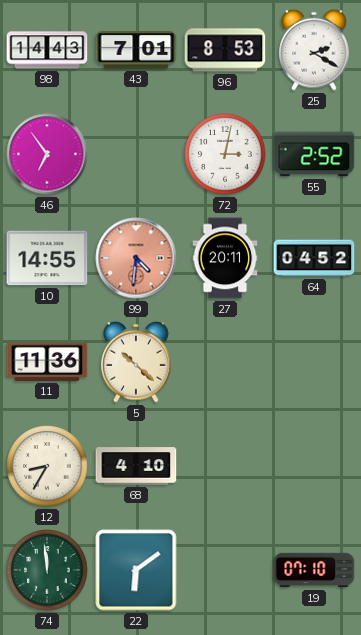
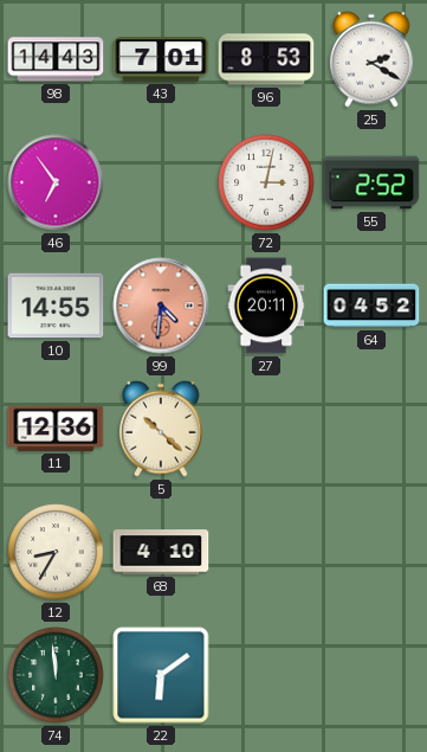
11: 11:36 -> 12:36
19: 07:10 -> none
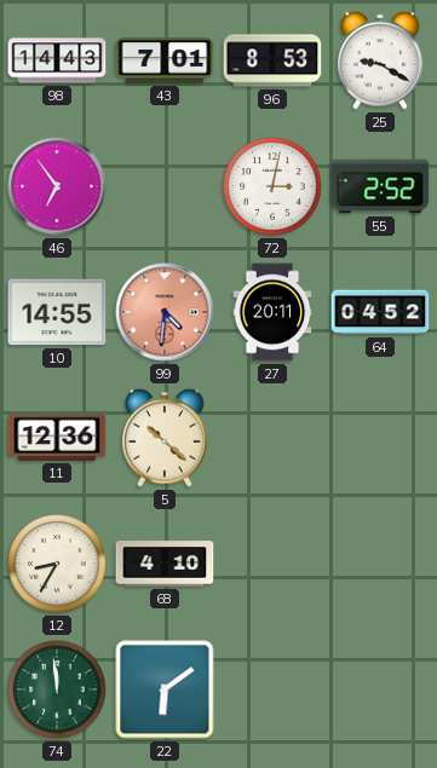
25: 2:20 -> 9:20
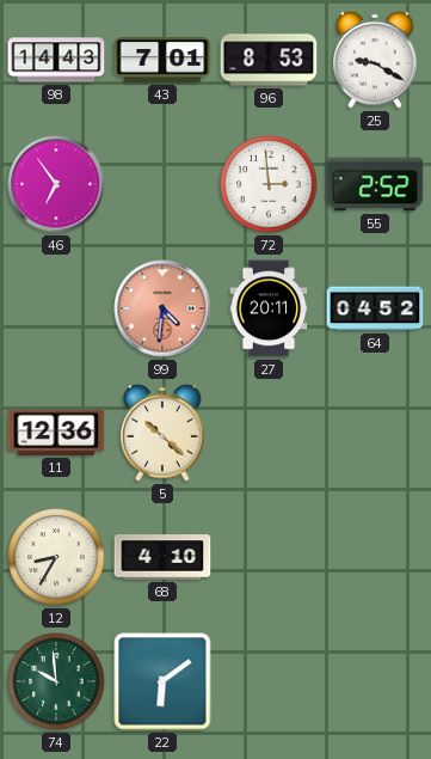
72: 3:02 -> 2:59
10: 14:55 -> none
74: 11:59 -> 9:59
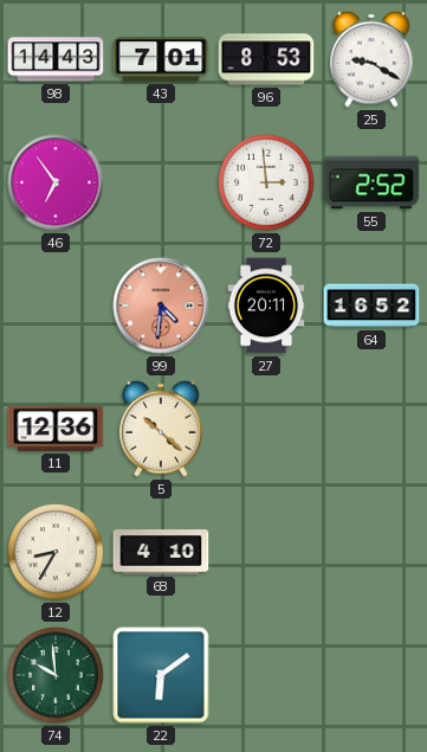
64: 04:52 -> 16:52
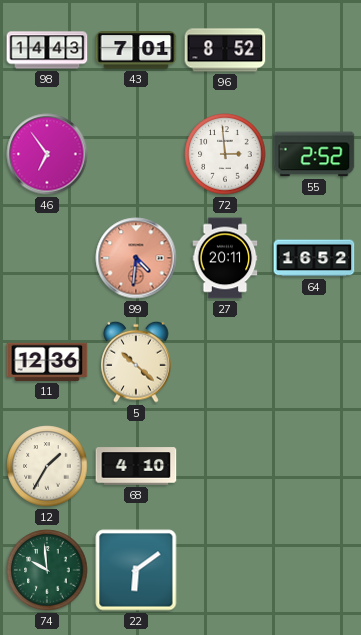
96: 8:53 -> 8:52
25: 9:20 -> none
12: 8:35 -> 1:35
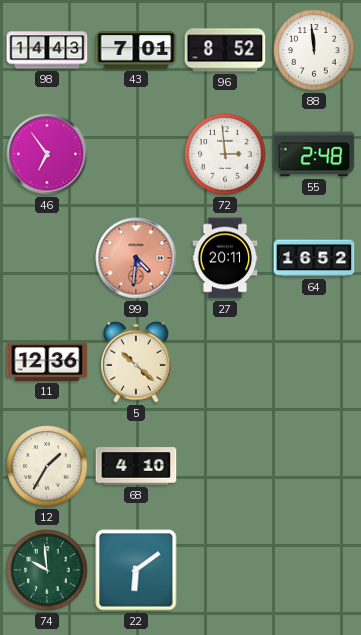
88: none -> 11:59
55: 2:52 -> 2:48
